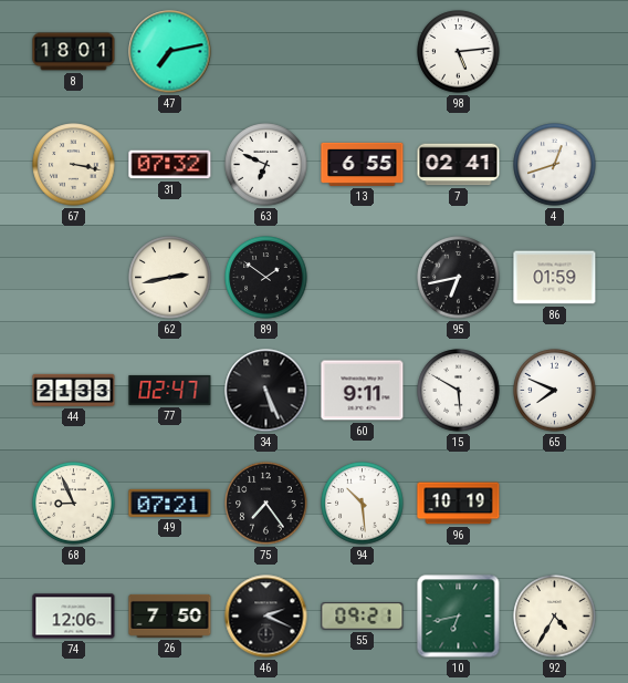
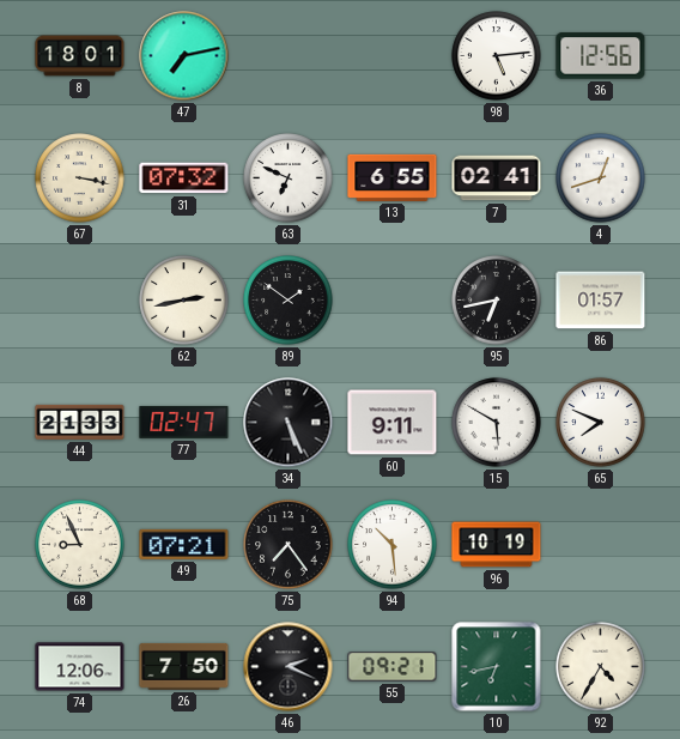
36: none -> 12:56
86: 01:59 -> 01:57
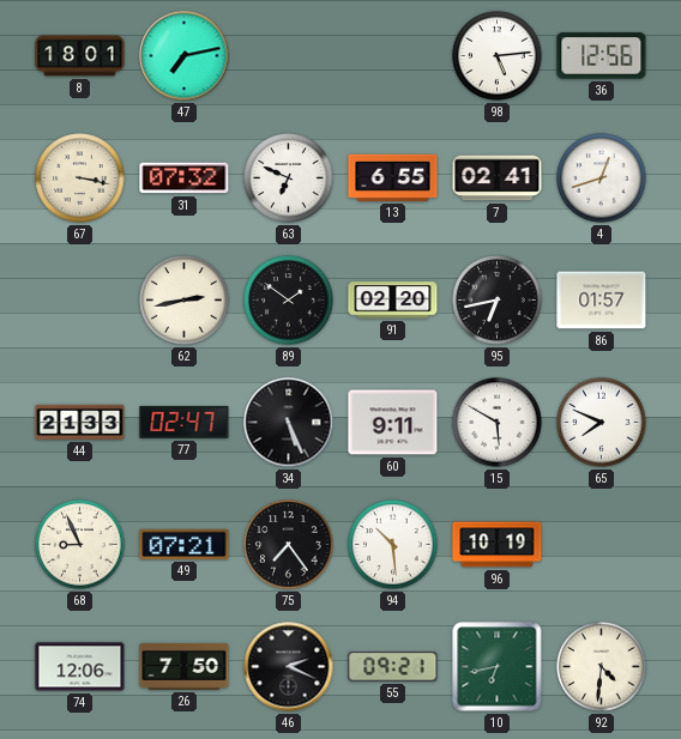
91: none -> 02:20
92: 4:35 -> 4:31
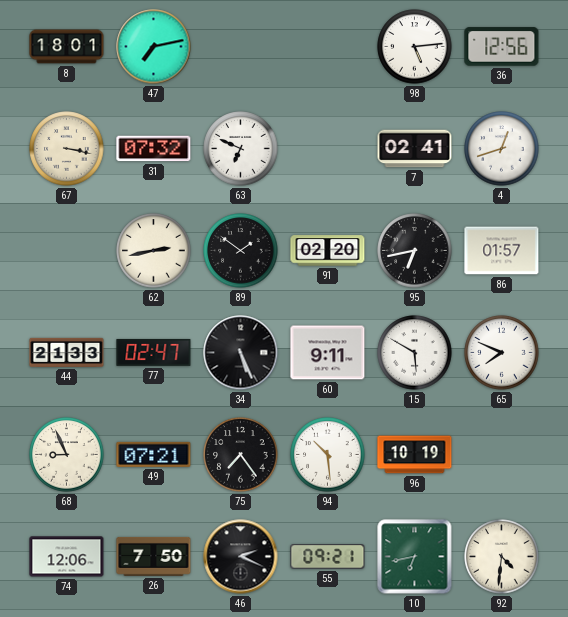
13: 6:55 -> none
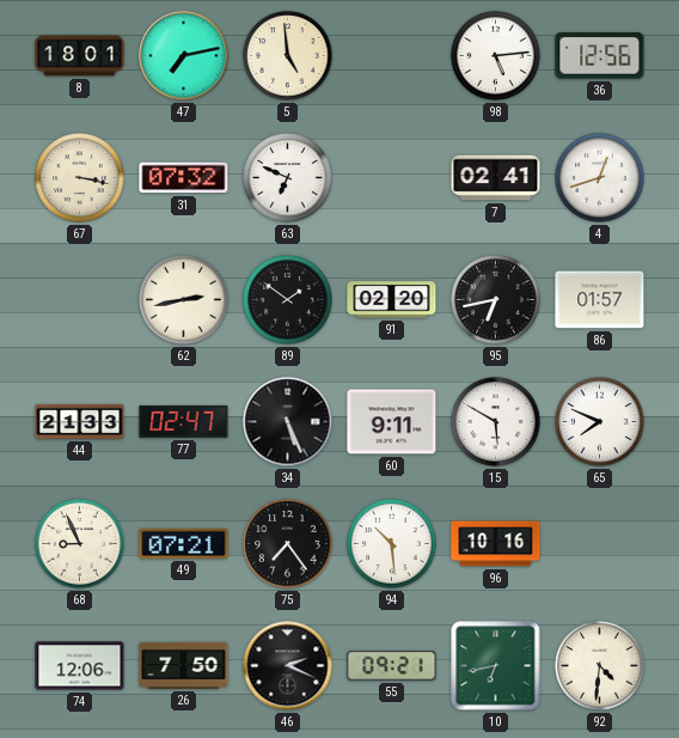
5: none -> 4:59
96: 10:19 -> 10:16
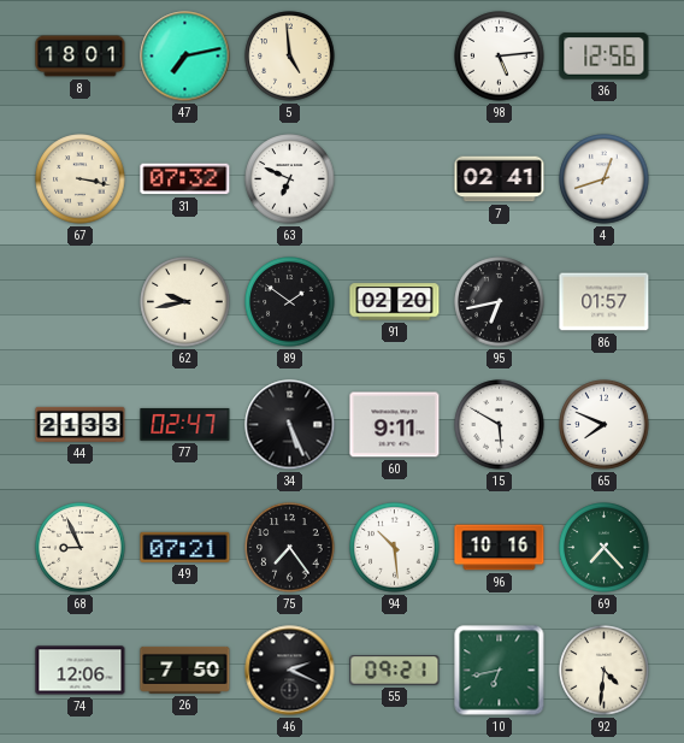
62: 2:43 -> 9:43
69: none -> 7:23
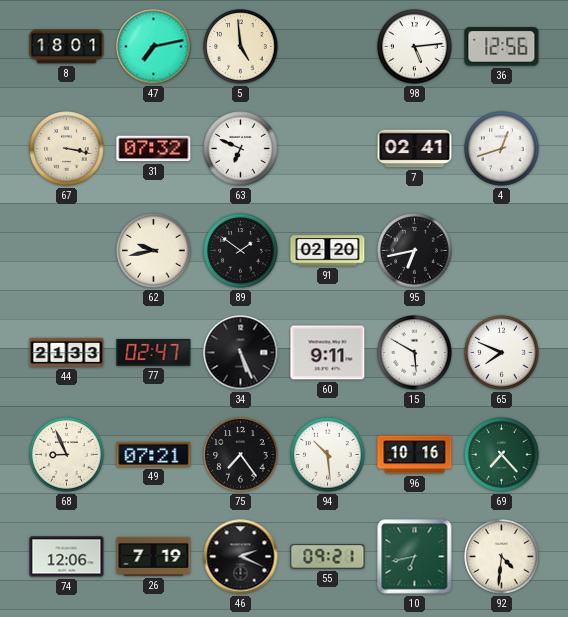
86: 01:57 -> none
26: 7:50 -> 7:19
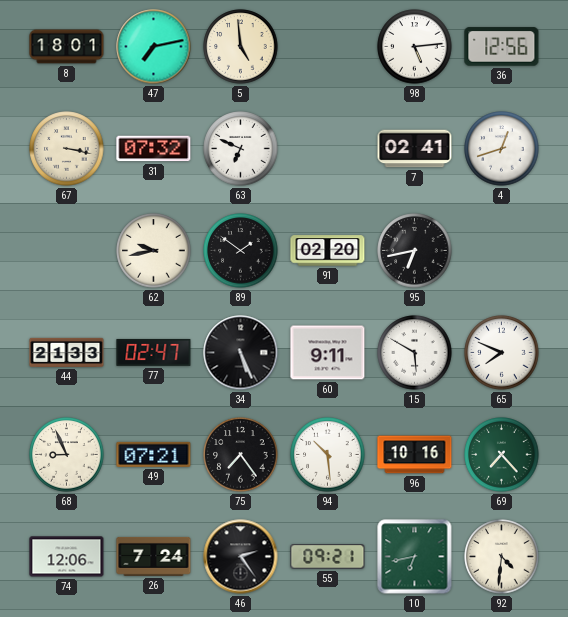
26: 7:19 -> 7:24
46: 2:19 -> 2:24
